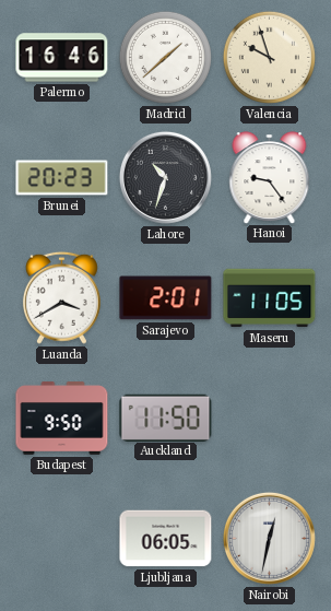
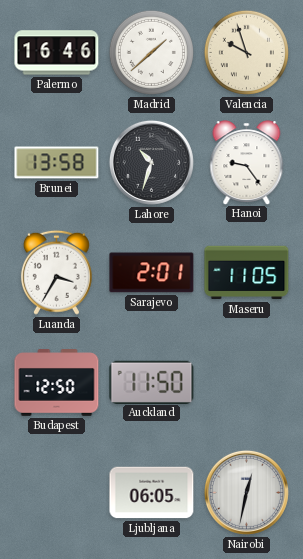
Brunei: 20:23 -> 13:58
Luanda: 3:40 -> 3:35
Budapest: 9:50 -> 12:50
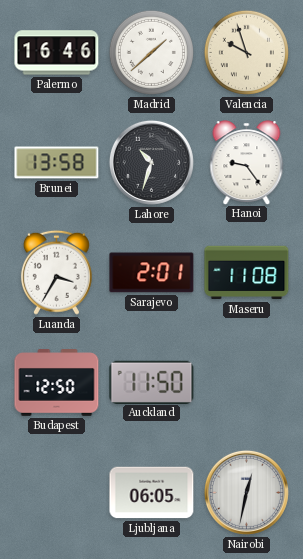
Maseru: 11:05 -> 11:08
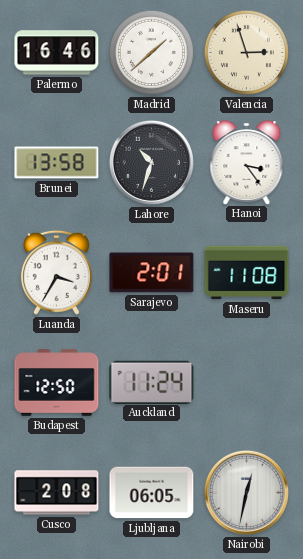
Valencia: 9:57 -> 2:57
Hanoi: 9:24 -> 3:24
Auckland: 11:50 -> 11:24
Cusco: none -> 2:08
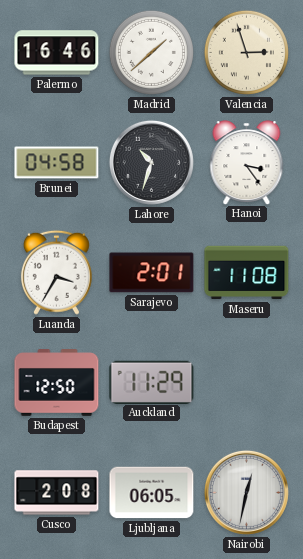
Brunei: 13:58 -> 04:58
Auckland: 11:24 -> 11:29
